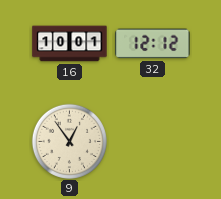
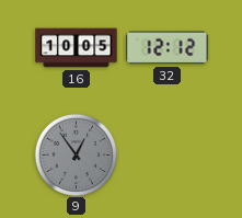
16: 10:01 -> 10:05
9 dial: cream -> grey
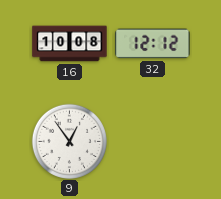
16: 10:05 -> 10:08
9 dial: grey -> white
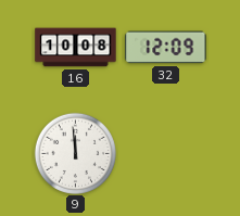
32: 12:12 -> 12:09
9: 12:54 -> 11:59
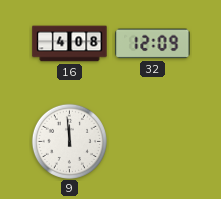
16: 10:08 -> 4:08
